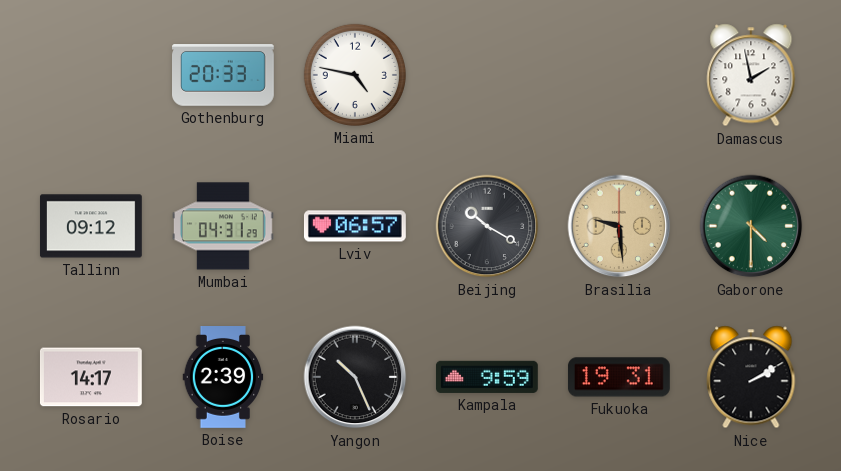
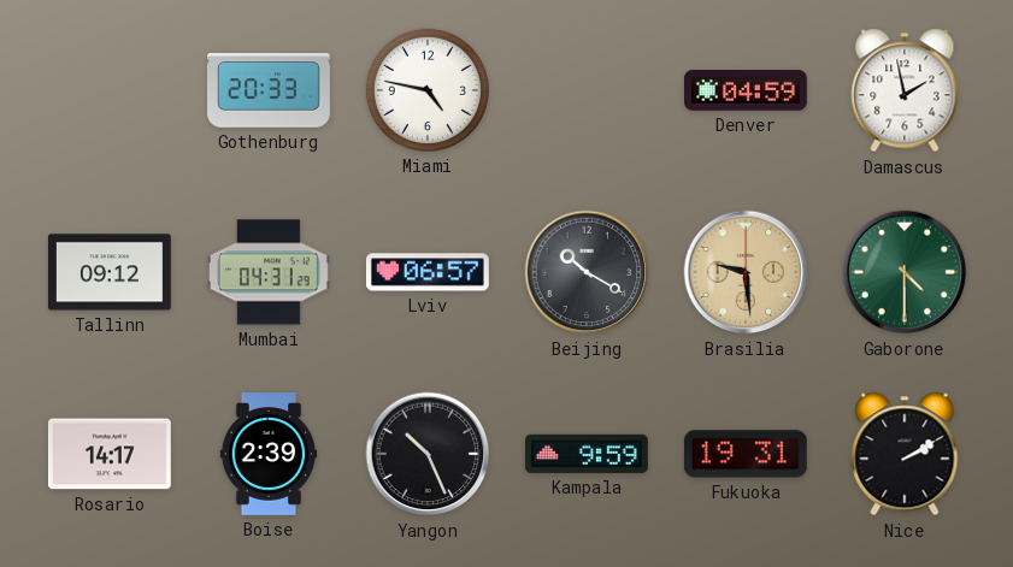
Denver: none -> 04:59
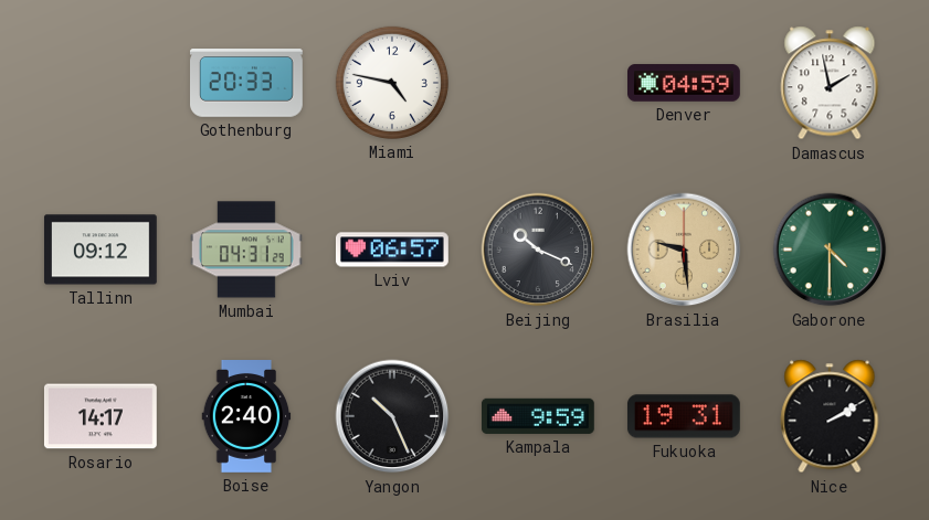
Beijing: 10:20 -> 10:19
Boise: 2:39 -> 2:40
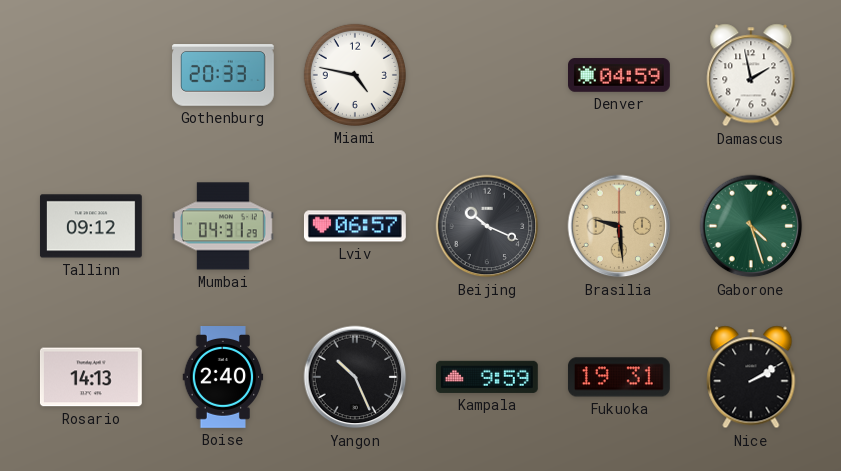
Gaborone: 4:30 -> 4:27
Rosario: 14:17 -> 14:13
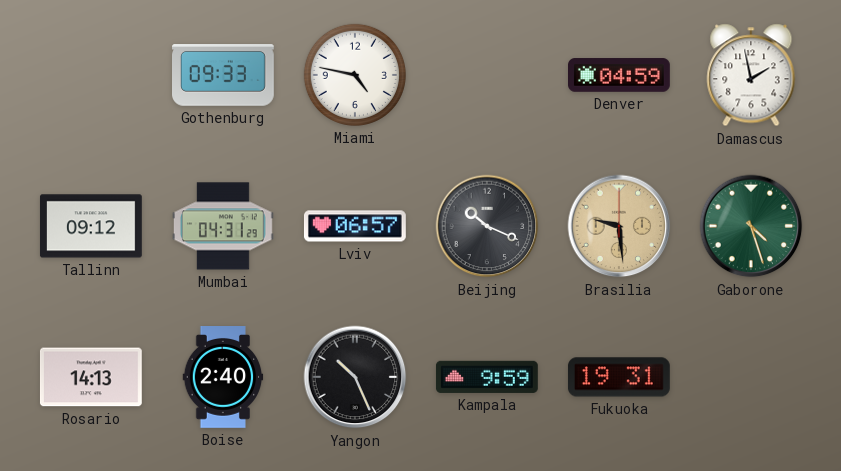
Gothenburg: 20:33 -> 09:33
Nice: 2:10 -> none
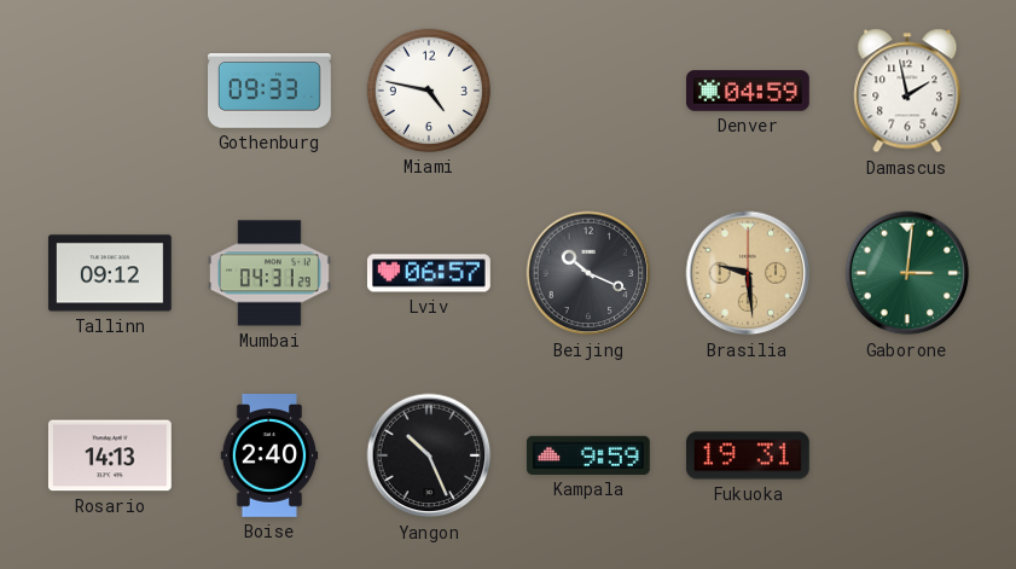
Gaborone: 4:27 -> 3:01
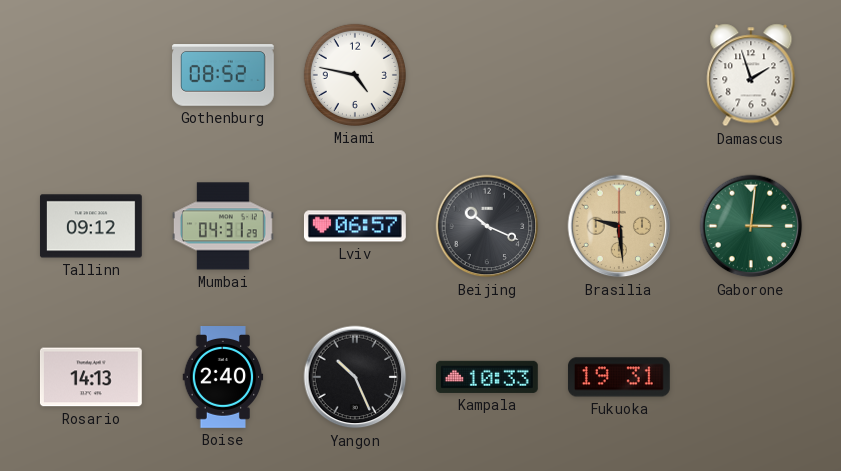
Gothenburg: 09:33 -> 08:52
Denver: 04:59 -> none
Damascus: 1:58 -> 1:57
Kampala: 9:59 -> 10:33
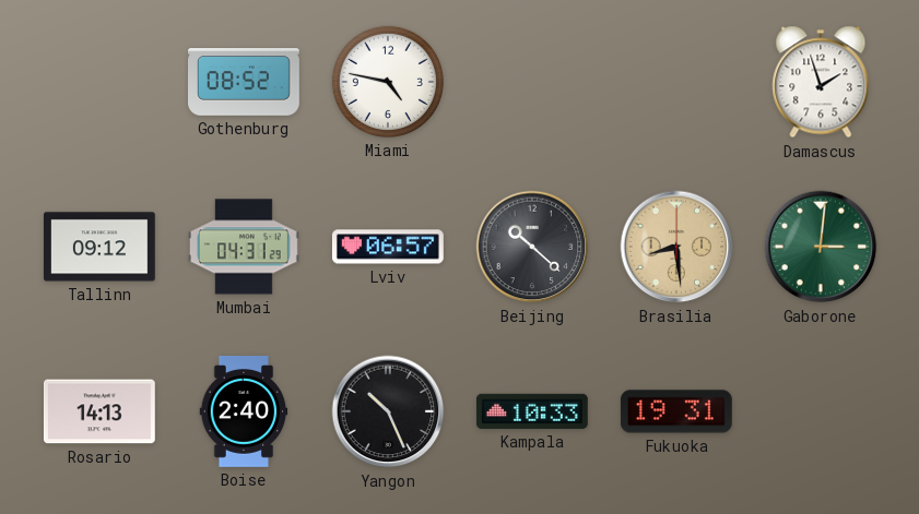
Beijing: 10:19 -> 10:22
Brasilia: 9:29 -> 8:29
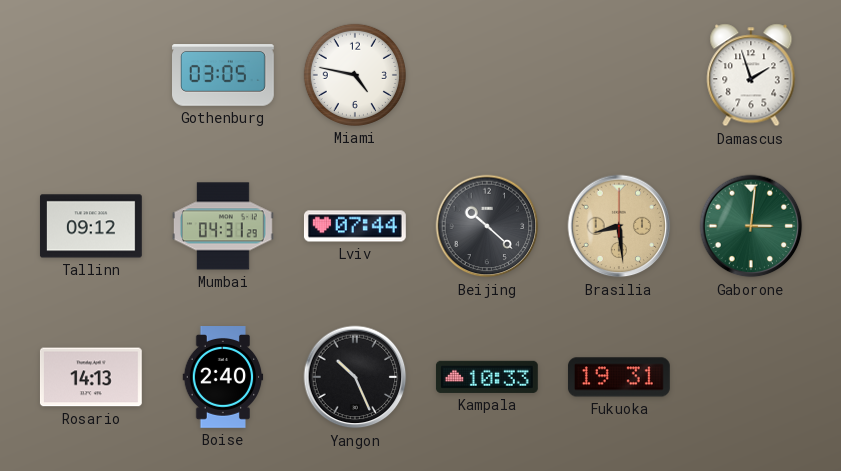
Gothenburg: 08:52 -> 03:05
Lviv: 06:57 -> 07:44
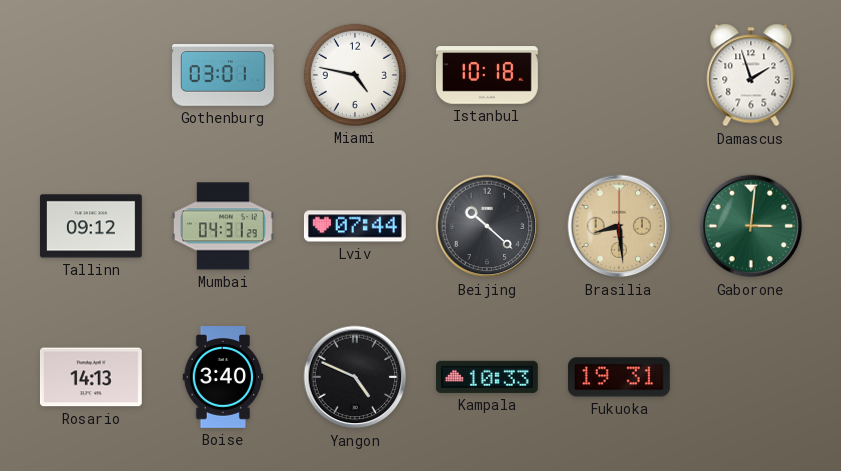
Gothenburg: 03:05 -> 03:01
Istanbul: none -> 10:18
Boise: 2:40 -> 3:40
Yangon: 10:26 -> 4:49
